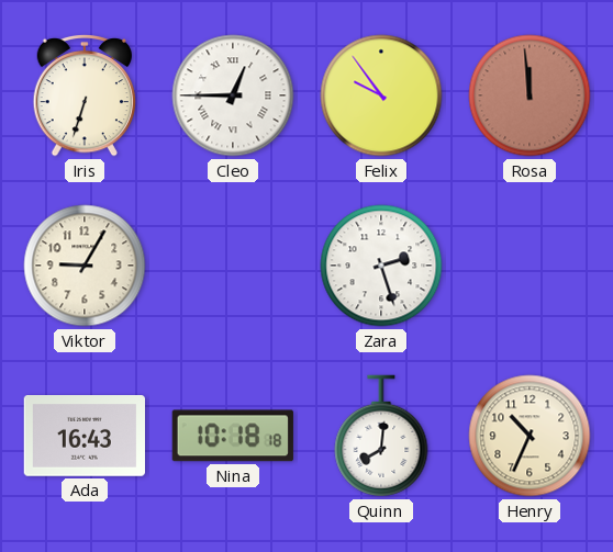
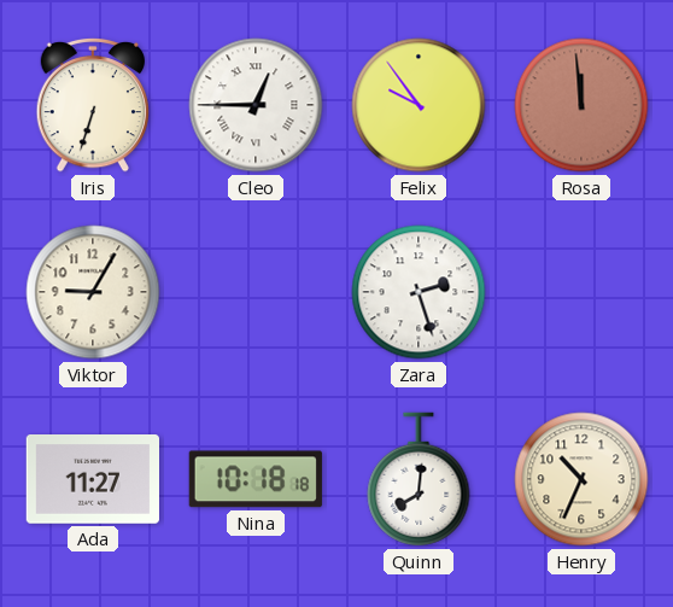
Ada: 16:43 -> 11:27
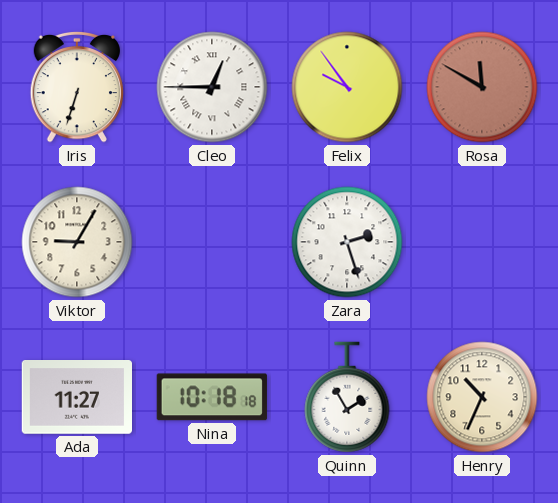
Rosa: 11:59 -> 11:50
Quinn: 8:01 -> 1:55
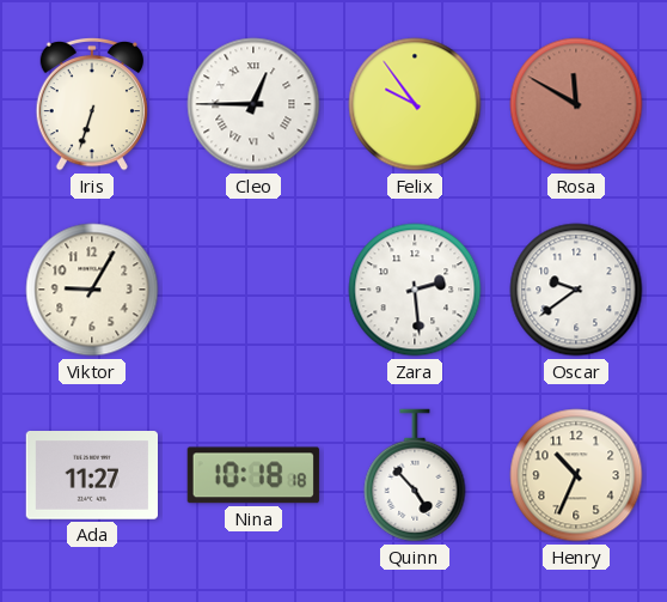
Zara: 2:27 -> 2:29
Oscar: none -> 9:39
Quinn: 1:55 -> 4:53
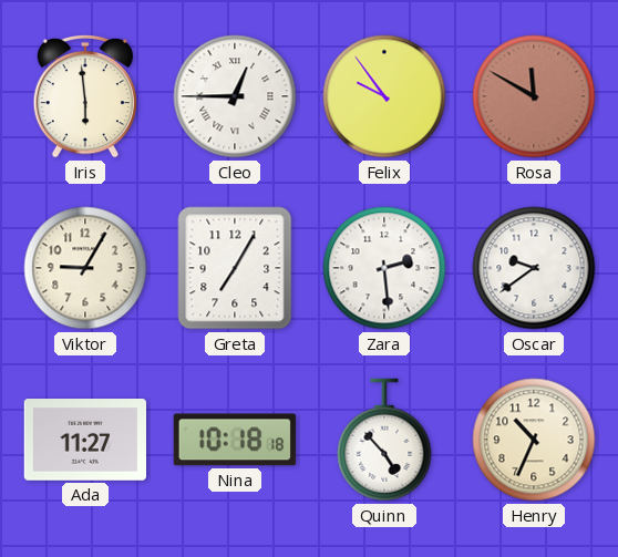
Iris: 6:33 -> 5:59
Greta: none -> 7:05
